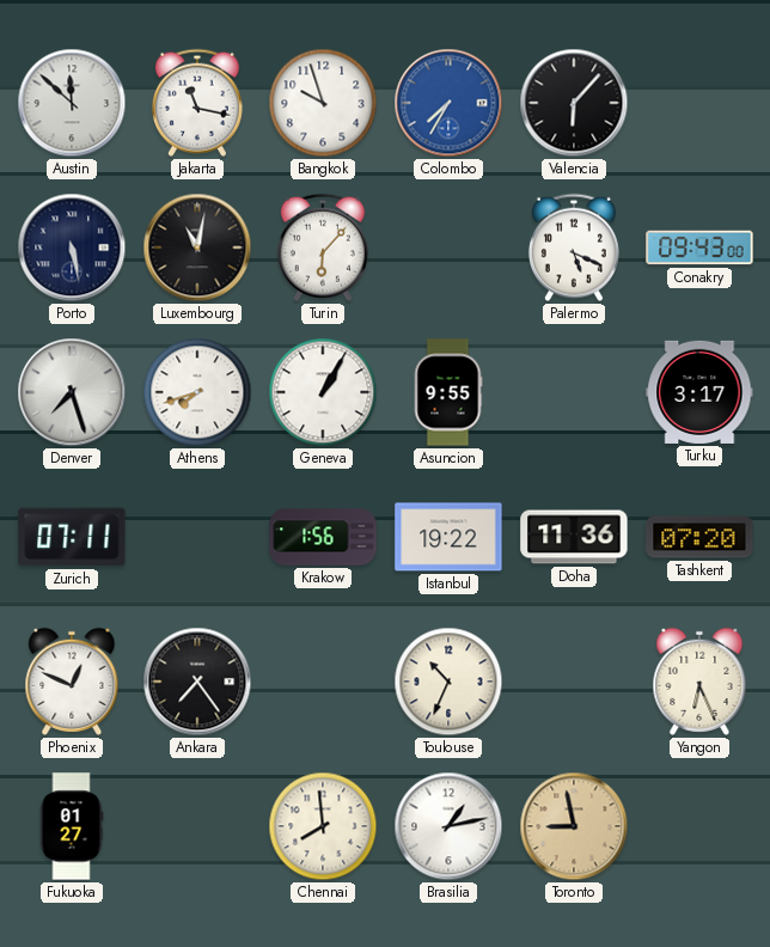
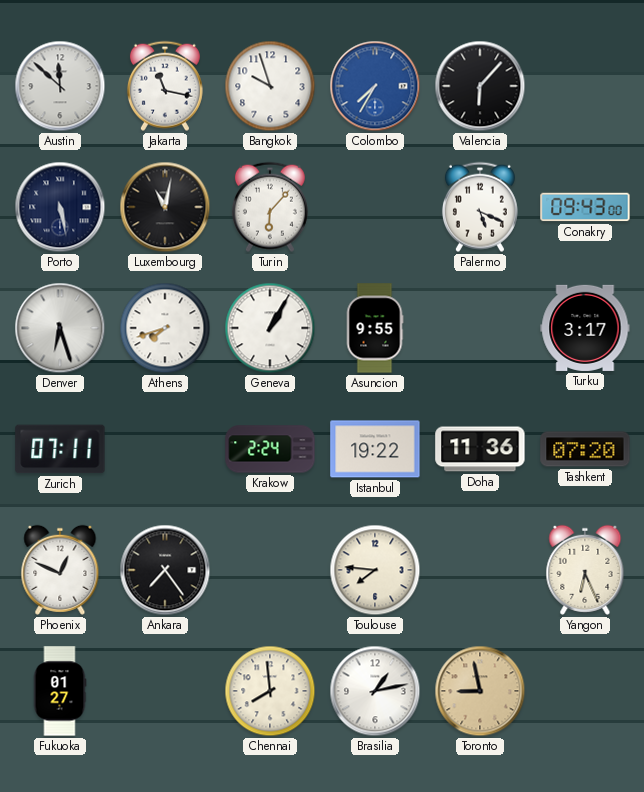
Denver: 7:27 -> 6:27
Krakow: 1:56 -> 2:24
Toulouse: 10:34 -> 7:46
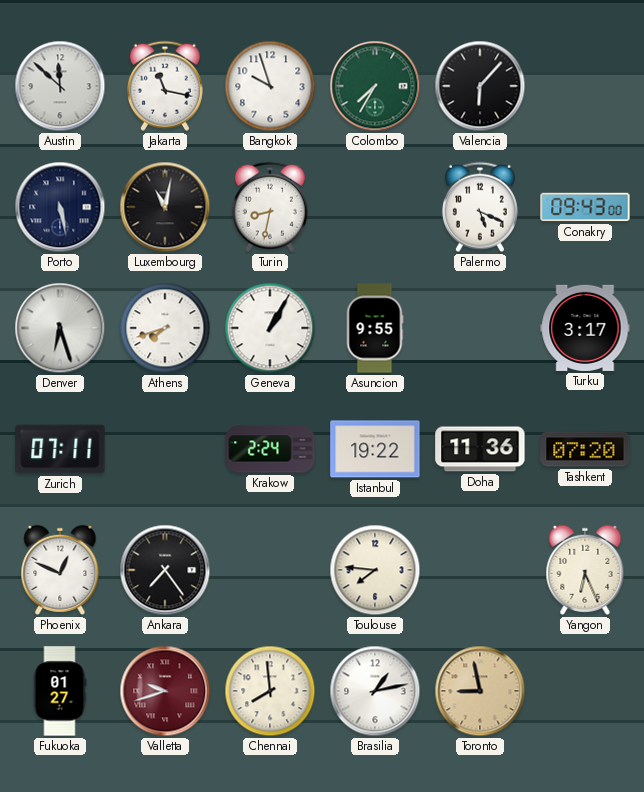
Colombo dial: blue -> green
Turin: 6:07 -> 8:32
Valletta: none -> 9:42
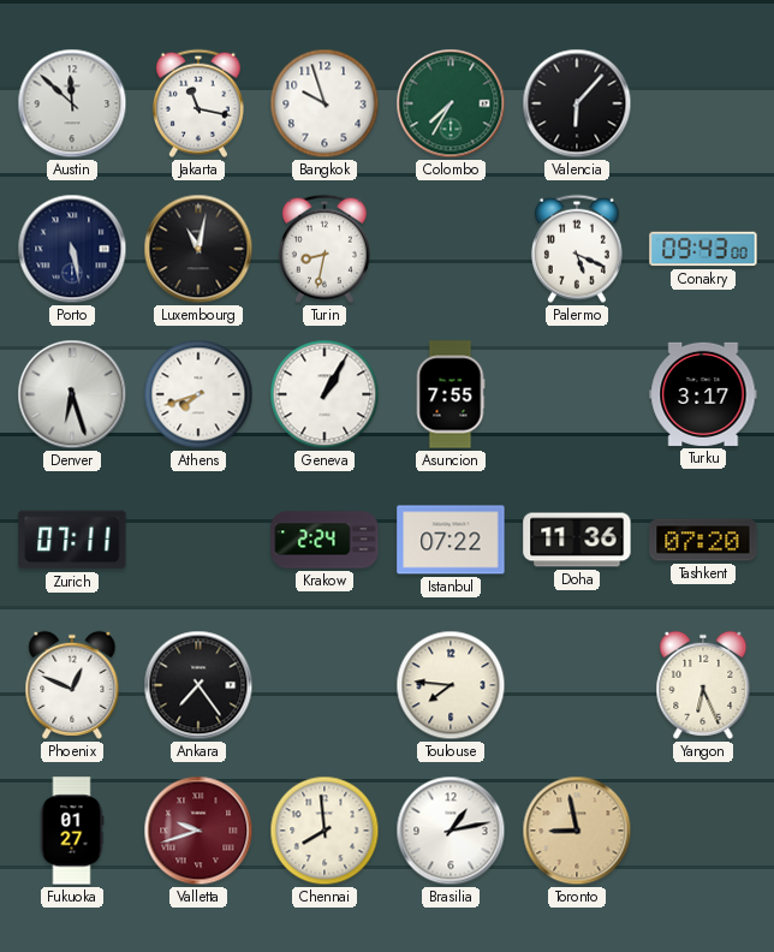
Asuncion: 9:55 -> 7:55
Istanbul: 19:22 -> 07:22
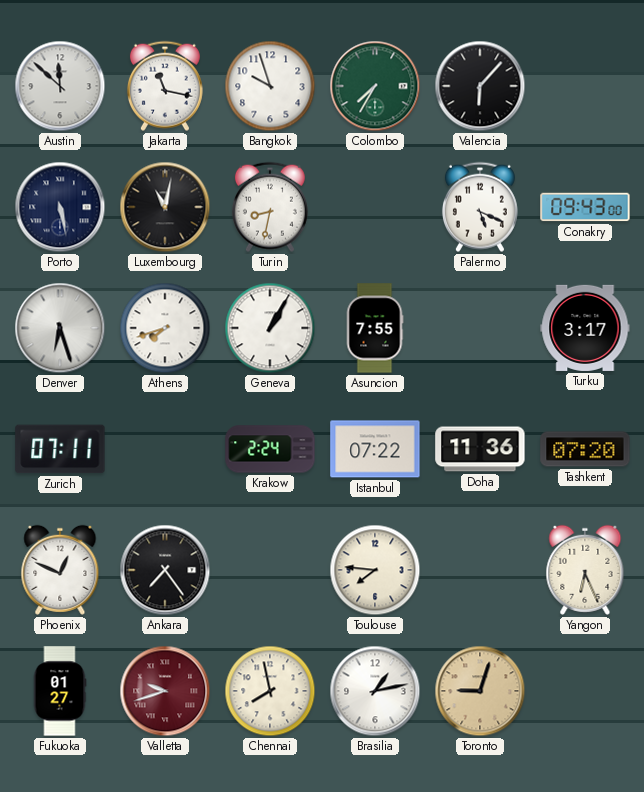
Chennai: 7:59 -> 7:58
Toronto: 8:58 -> 9:03
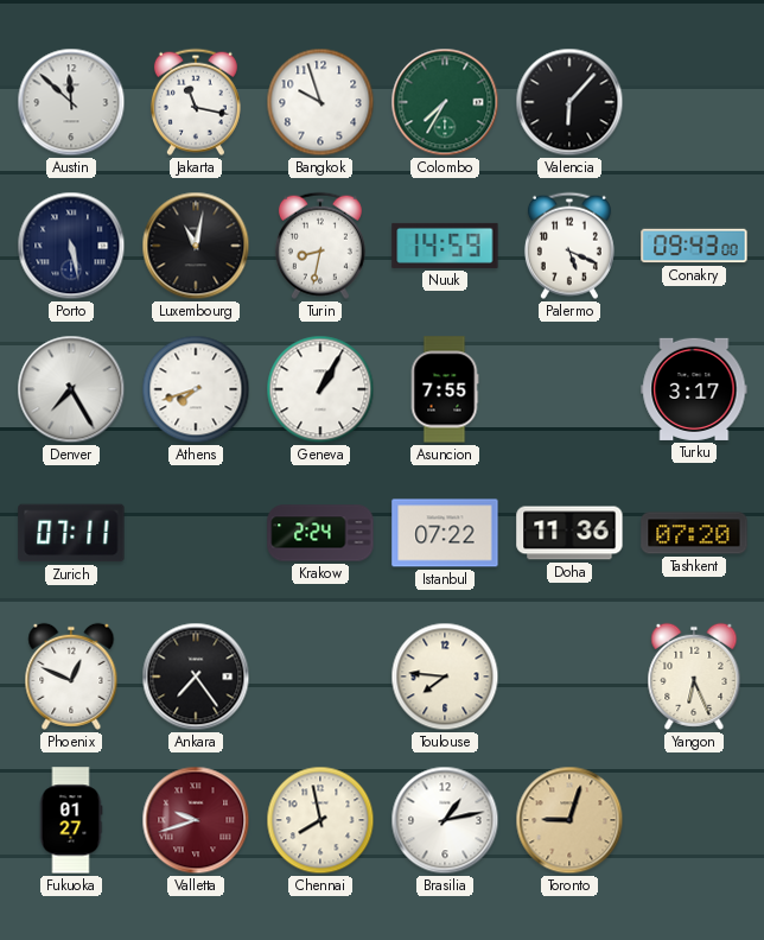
Nuuk: none -> 14:59
Denver: 6:27 -> 7:25
